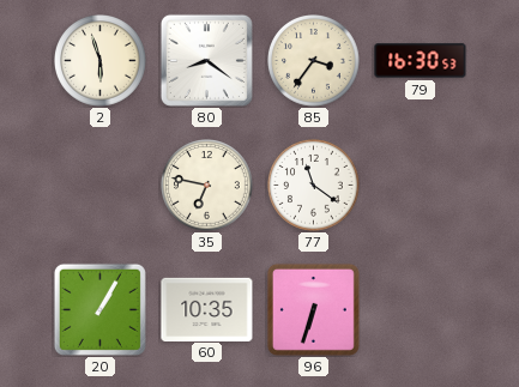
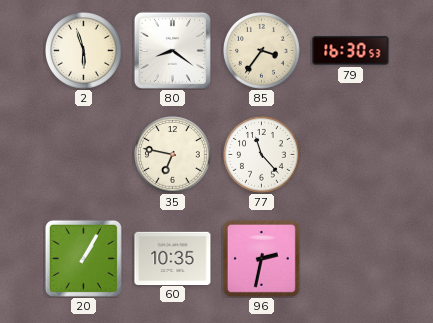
77: 11:21 -> 11:23
96: 6:33 -> 2:32
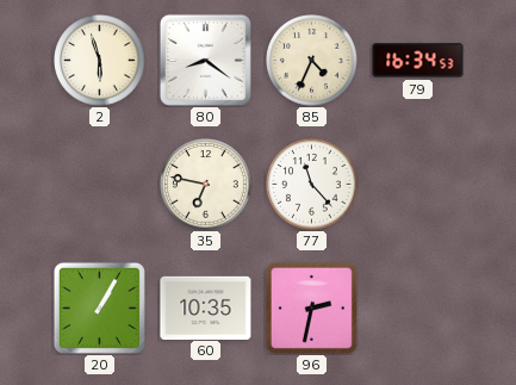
85: 3:36 -> 4:34
79: 16:30 -> 16:34
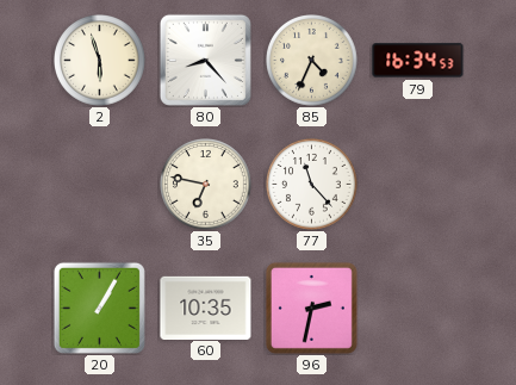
80: 8:21 -> 8:23
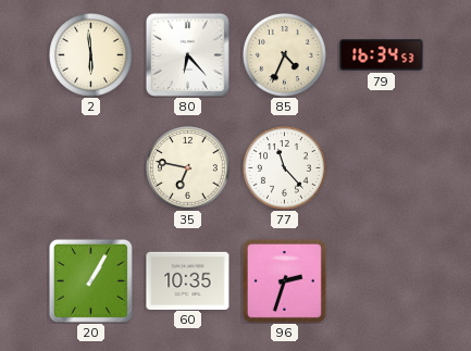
2: 5:57 -> 5:59
80: 8:23 -> 6:23
96: 2:32 -> 2:33
